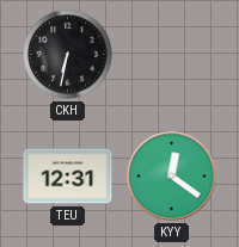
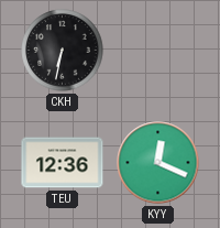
TEU: 12:31 -> 12:36
KYY: 12:21 -> 12:19
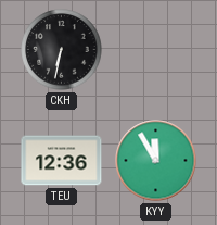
KYY: 12:19 -> 11:55
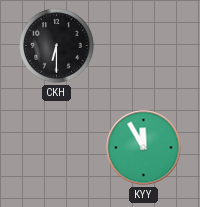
CKH: 6:32 -> 6:30
TEU: 12:36 -> none
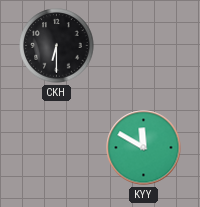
KYY: 11:55 -> 11:50
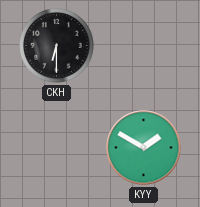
KYY: 11:50 -> 1:50
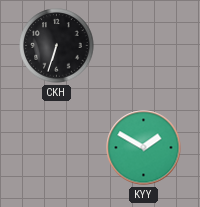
CKH: 6:30 -> 6:33
